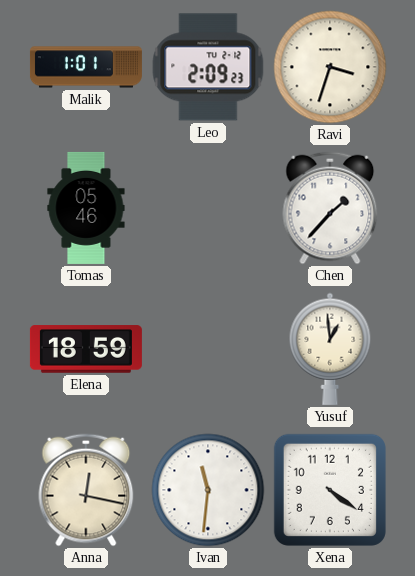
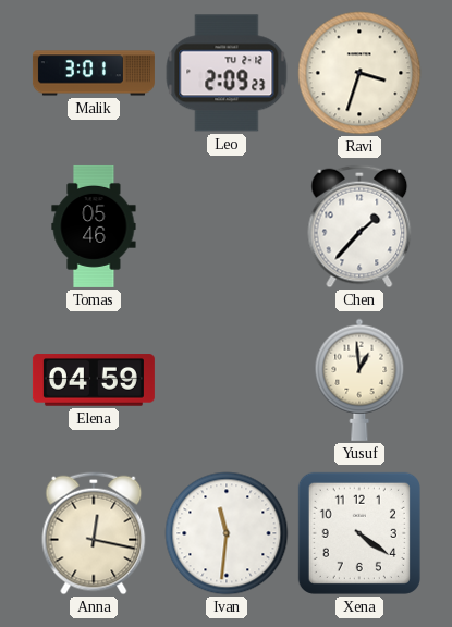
Malik: 1:01 -> 3:01
Elena: 18:59 -> 04:59
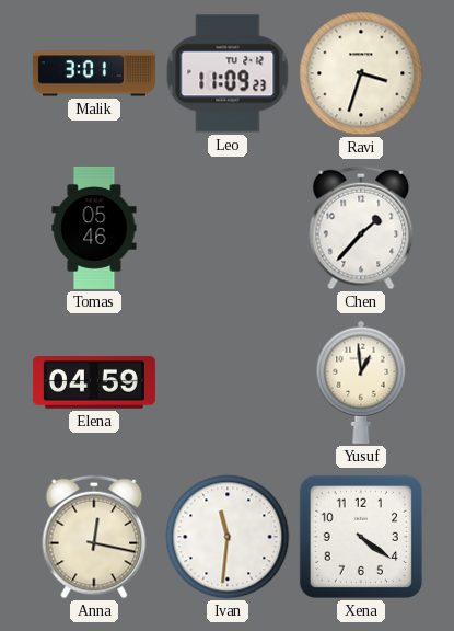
Leo: 2:09 -> 11:09
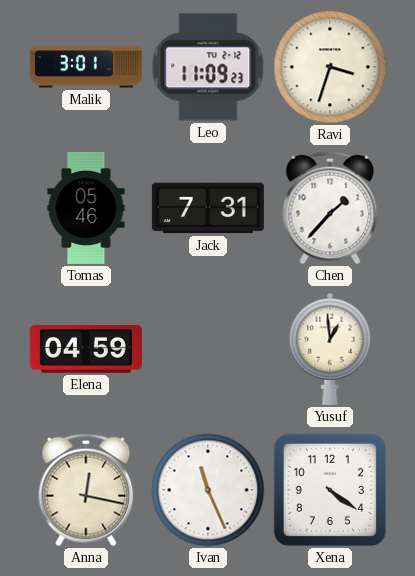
Jack: none -> 7:31
Ivan: 11:31 -> 11:26
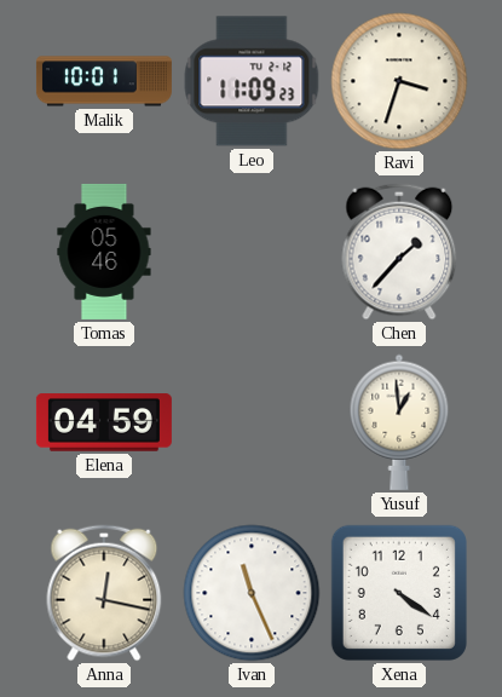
Malik: 3:01 -> 10:01
Jack: 7:31 -> none
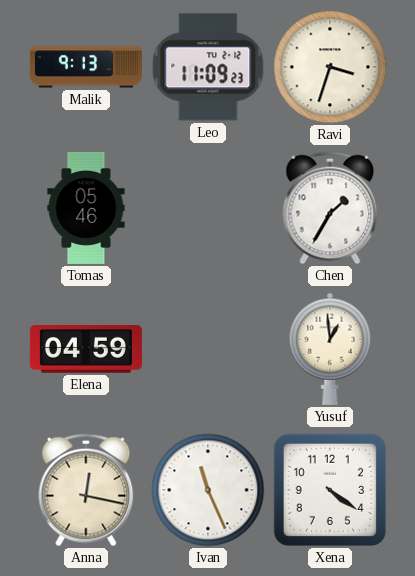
Malik: 10:01 -> 9:13
Chen: 1:37 -> 1:35
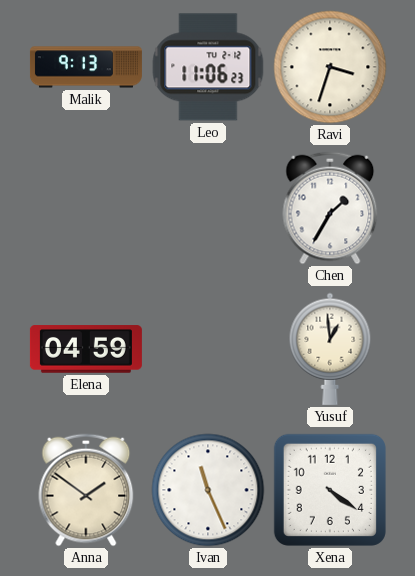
Leo: 11:09 -> 11:06
Tomas: 05:46 -> none
Anna: 12:17 -> 1:51
